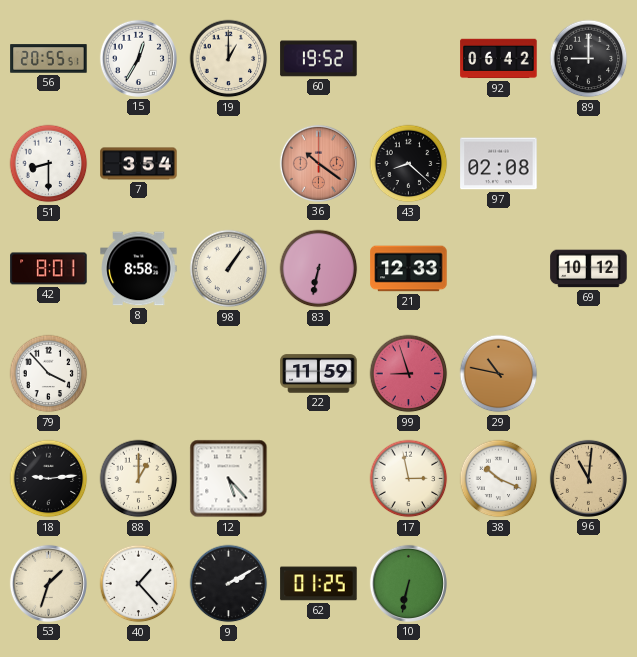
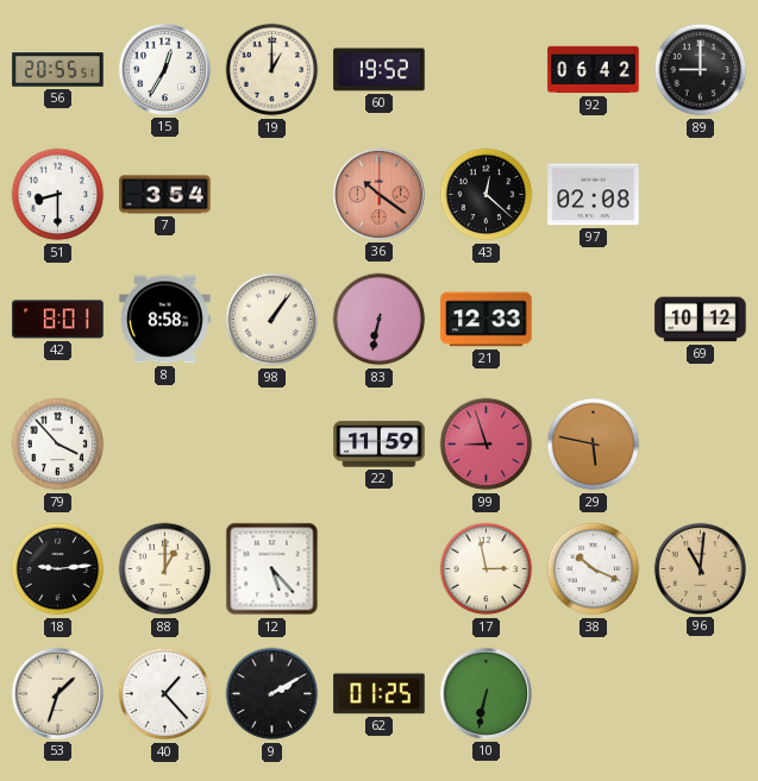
43: 8:22 -> 12:22
29: 10:47 -> 5:47
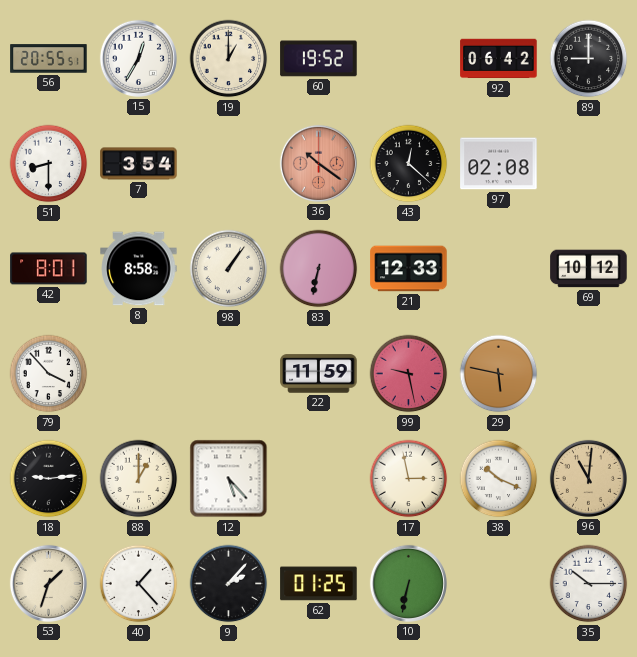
99: 8:57 -> 9:28
9: 2:10 -> 2:07
35: none -> 10:15
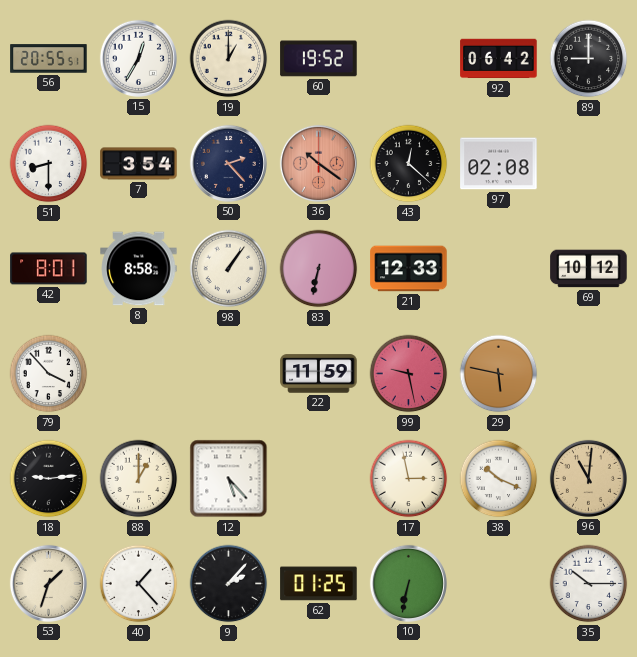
50: none -> 2:23
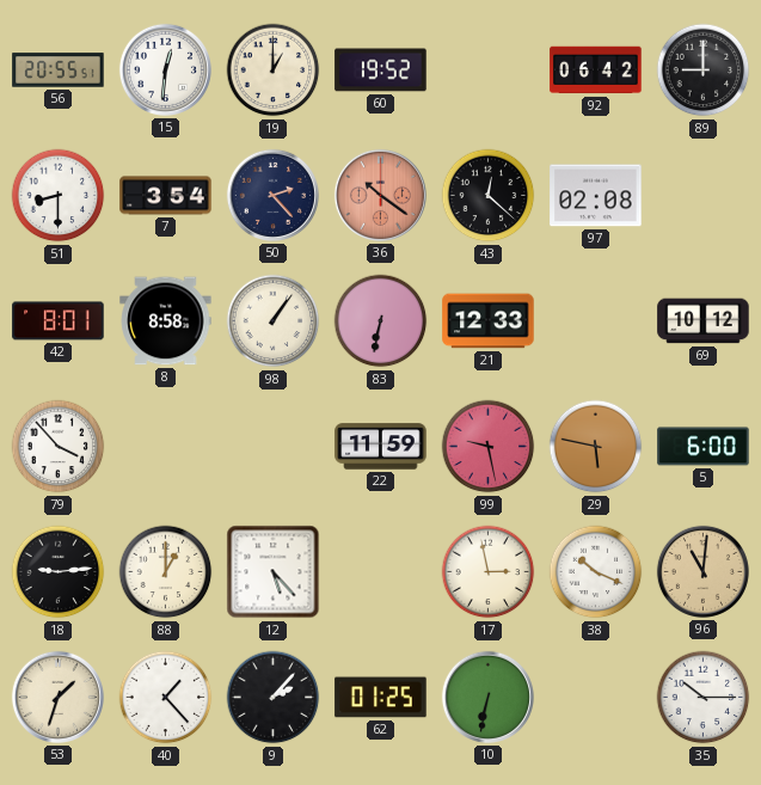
15: 12:35 -> 12:31
5: none -> 6:00
